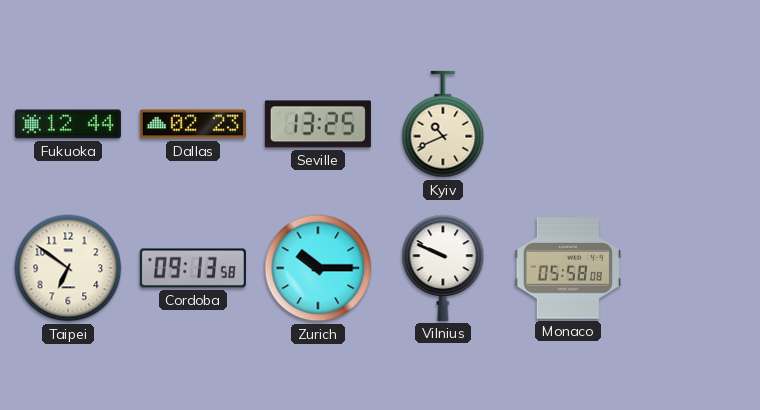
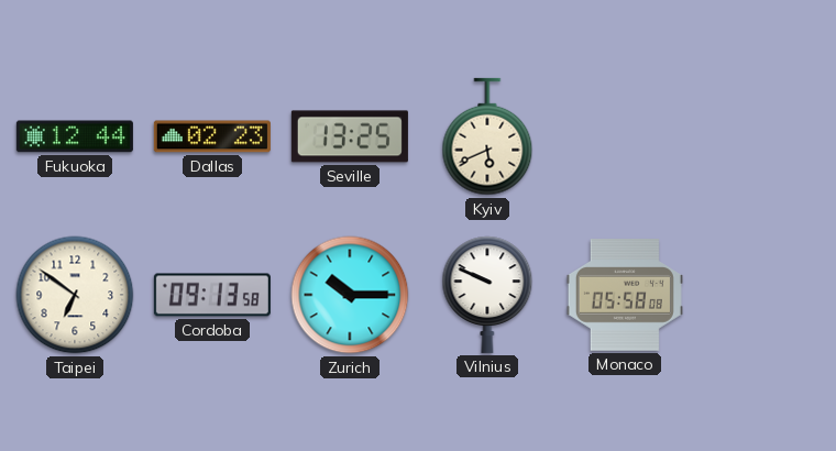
Kyiv: 10:41 -> 5:41
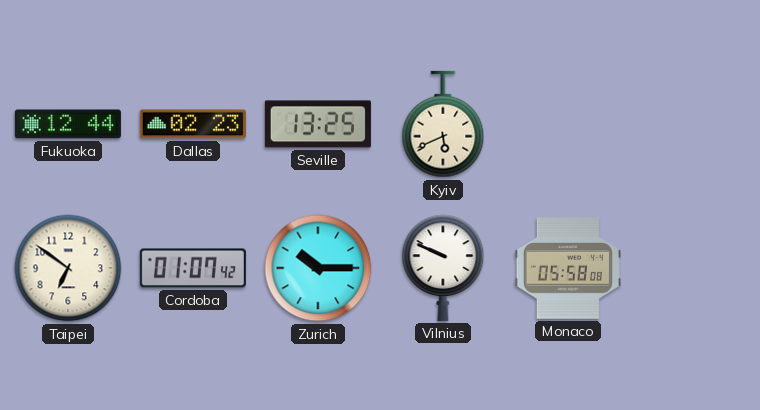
Cordoba: 09:13 -> 01:07
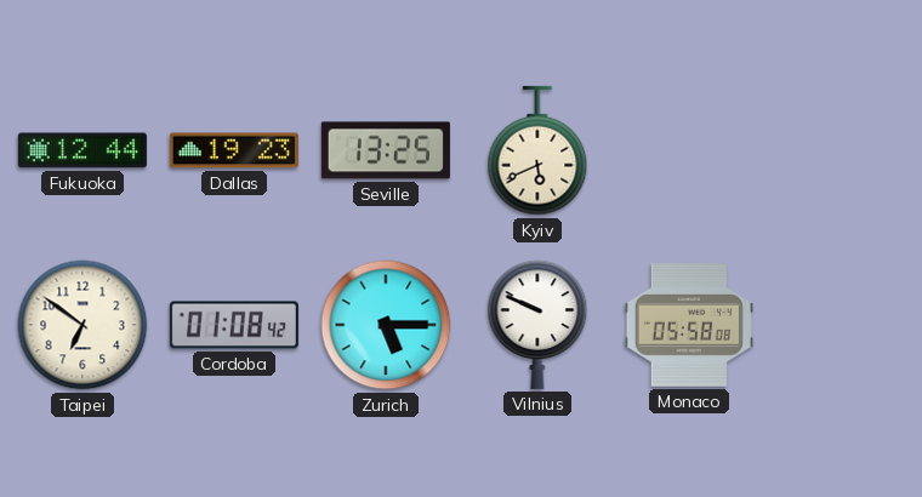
Dallas: 02:23 -> 19:23
Cordoba: 01:07 -> 01:08
Zurich: 10:15 -> 5:15
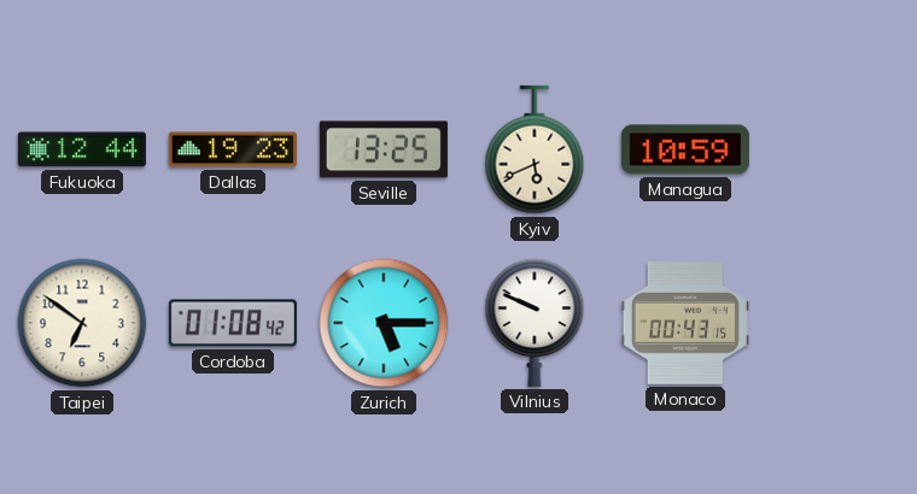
Managua: none -> 10:59
Monaco: 05:58 -> 00:43
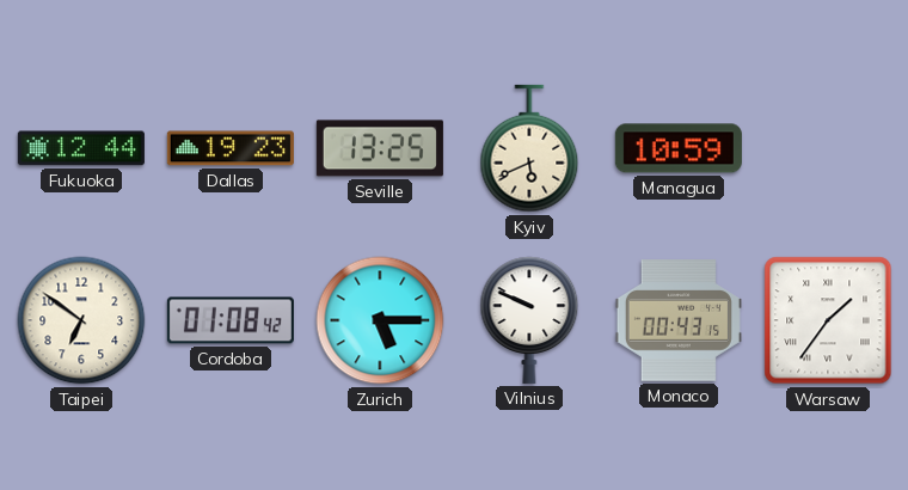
Warsaw: none -> 1:36
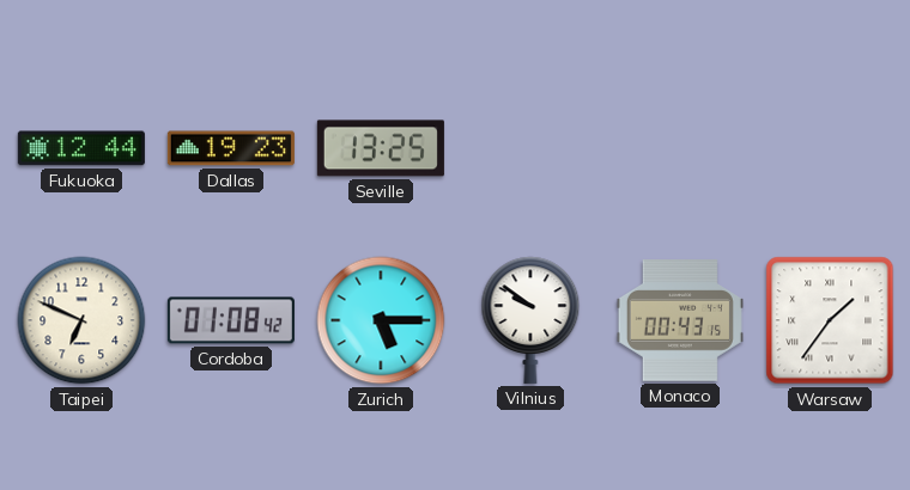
Kyiv: 5:41 -> none
Managua: 10:59 -> none
Taipei: 6:51 -> 6:49
Vilnius: 9:49 -> 9:51
